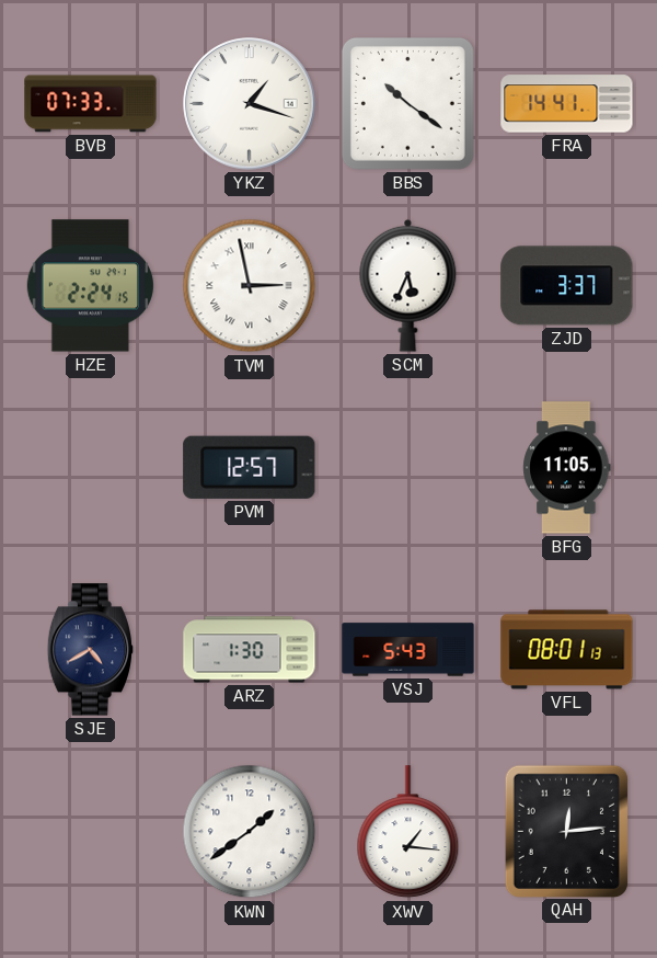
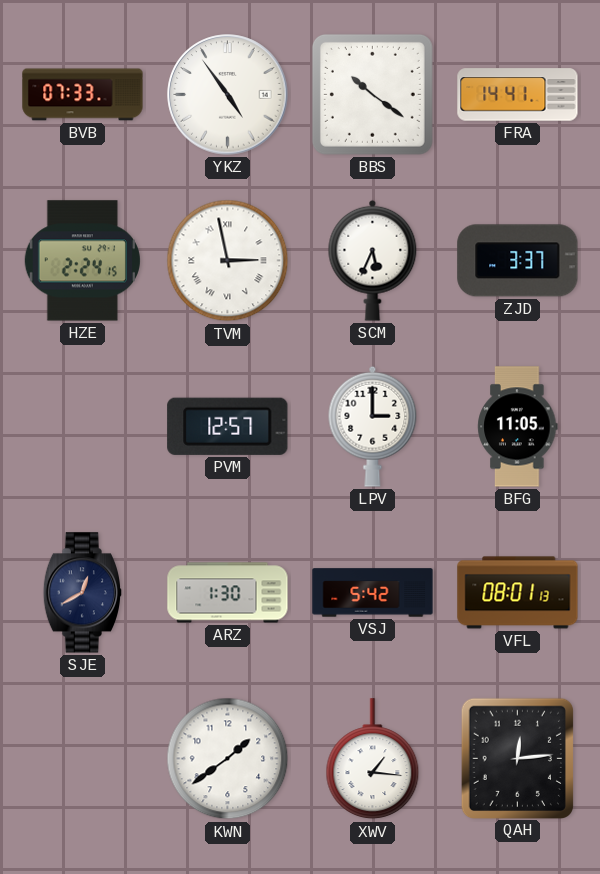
YKZ: 1:18 -> 4:54
LPV: none -> 3:00
SJE: 4:40 -> 12:40
VSJ: 5:43 -> 5:42
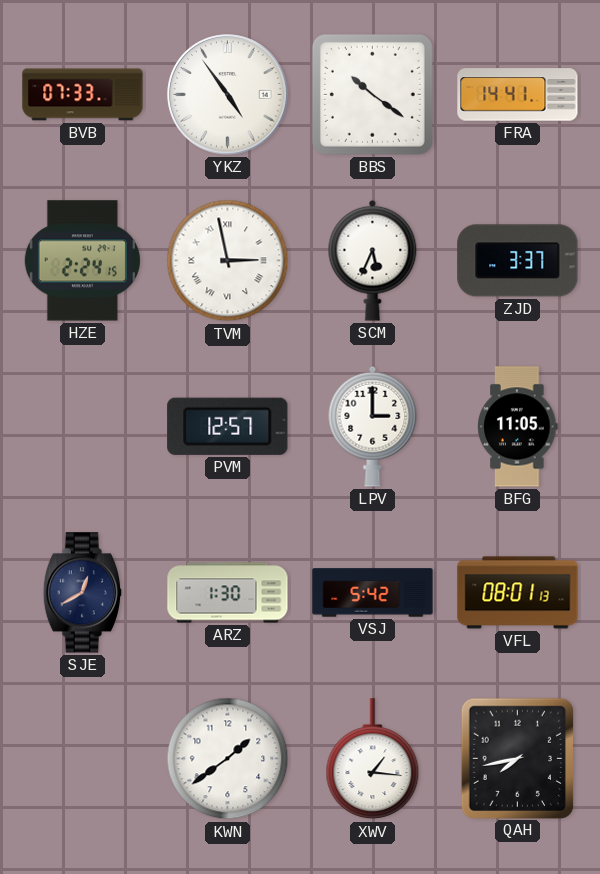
QAH: 12:14 -> 7:43
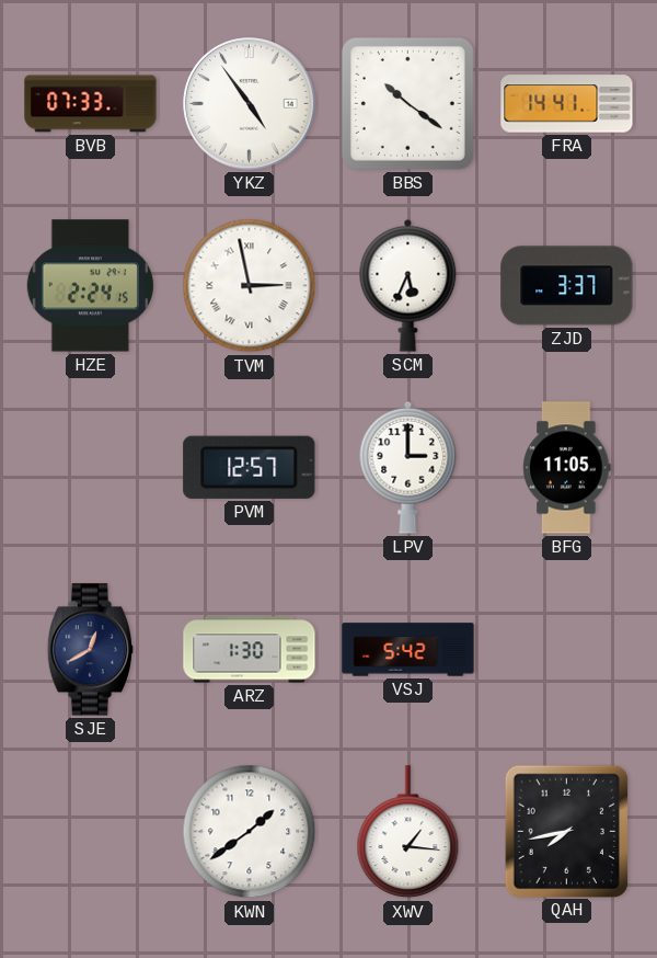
VFL: 08:01 -> none
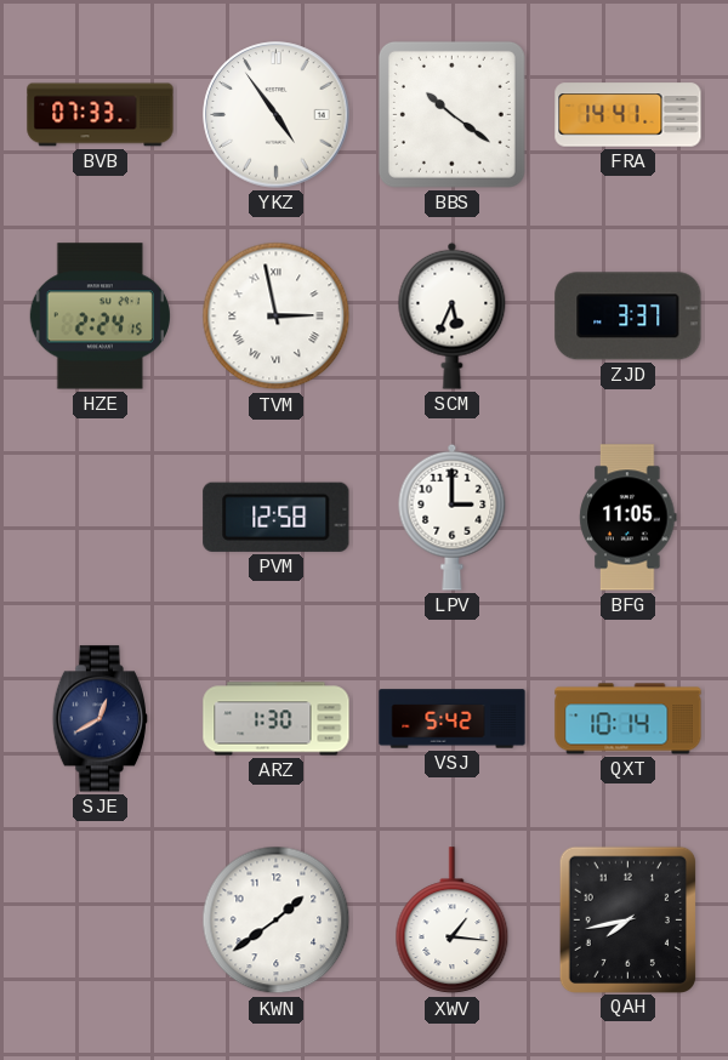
PVM: 12:57 -> 12:58
QXT: none -> 10:14
